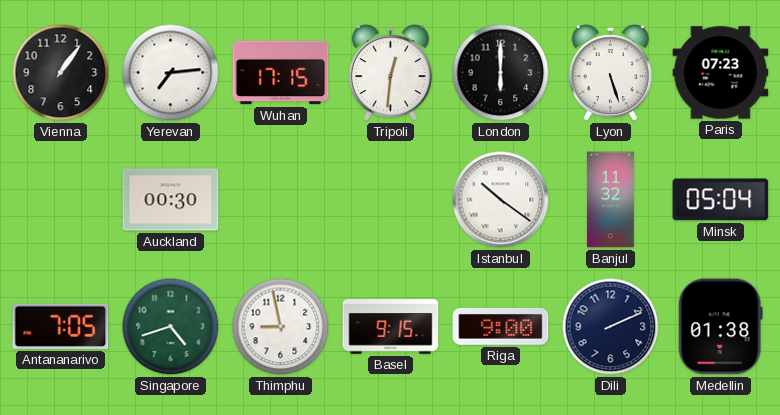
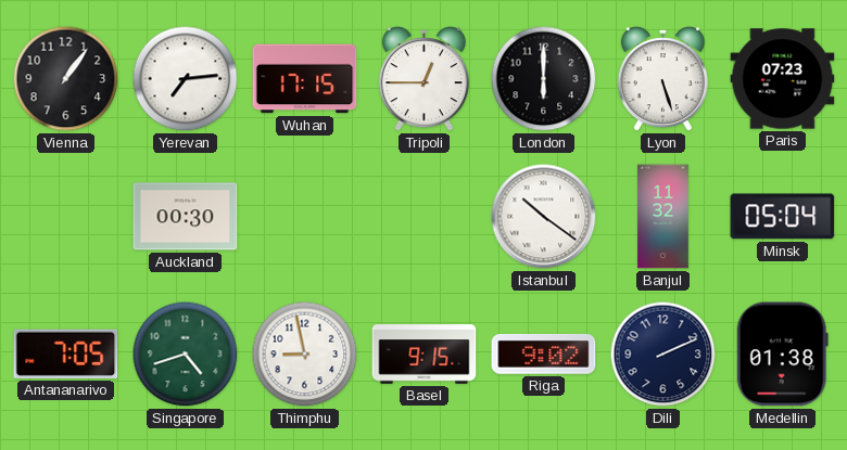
Tripoli: 12:31 -> 12:45
Riga: 9:00 -> 9:02
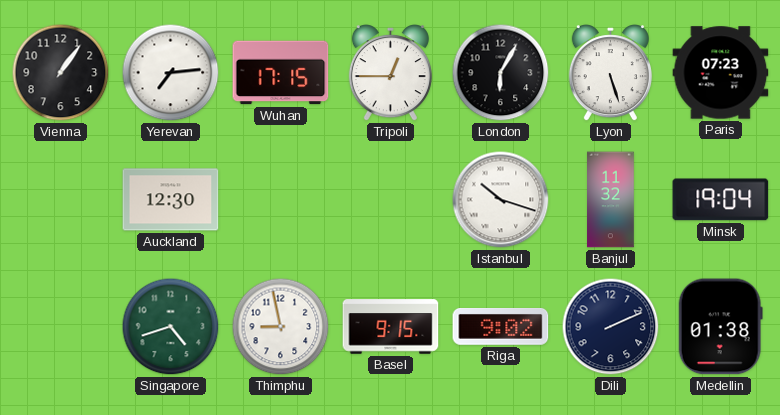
London: 6:00 -> 6:05
Auckland: 00:30 -> 12:30
Istanbul: 10:21 -> 10:18
Minsk: 05:04 -> 19:04
Antananarivo: 7:05 -> none
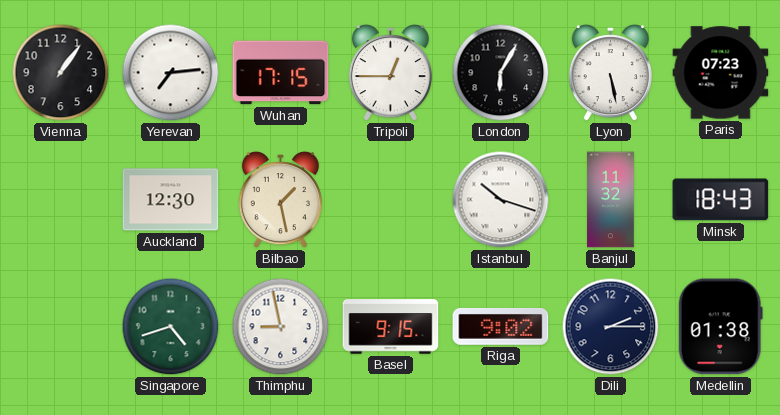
Lyon: 5:27 -> 5:28
Bilbao: none -> 1:28
Minsk: 19:04 -> 18:43
Dili: 2:11 -> 2:15
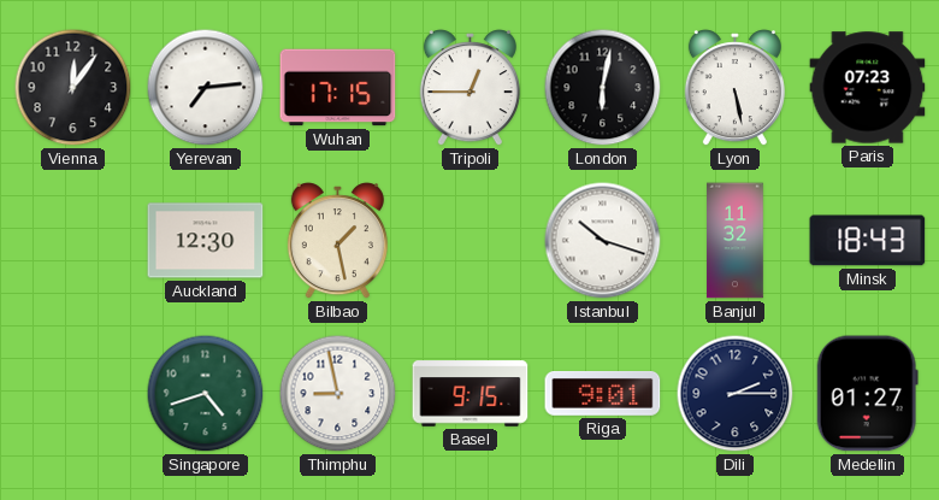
Vienna: 1:06 -> 12:06
London: 6:05 -> 6:02
Riga: 9:02 -> 9:01
Medellin: 01:38 -> 01:27
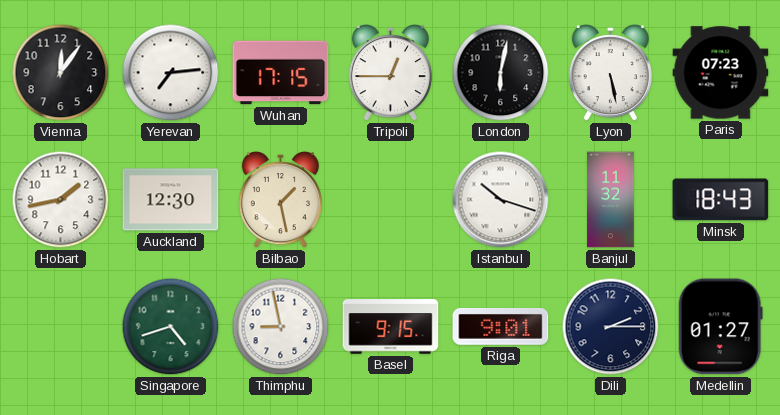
Hobart: none -> 1:43
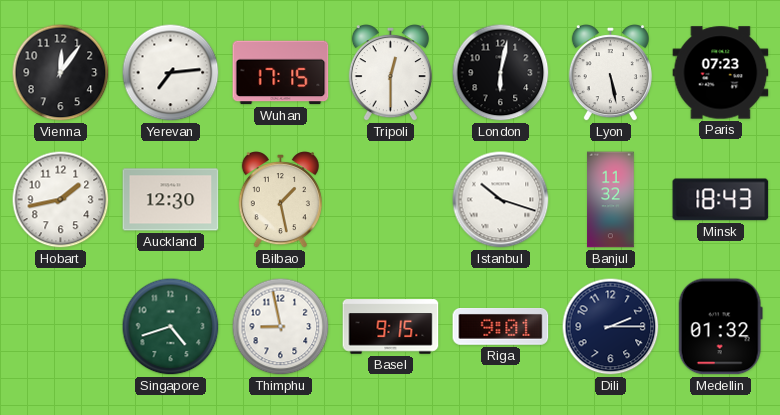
Tripoli: 12:45 -> 12:30
Medellin: 01:27 -> 01:32
